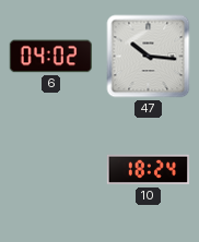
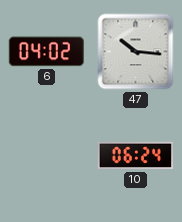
10: 18:24 -> 06:24
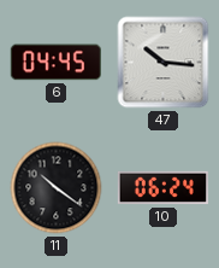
6: 04:02 -> 04:45
11: none -> 10:21
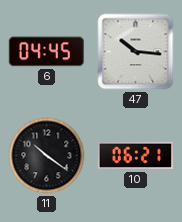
10: 06:24 -> 06:21
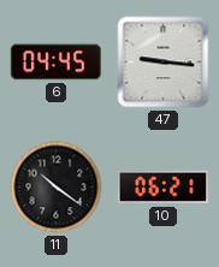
47: 10:16 -> 9:16
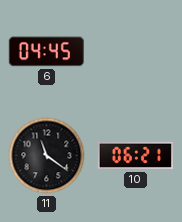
47: 9:16 -> none
11: 10:21 -> 11:21
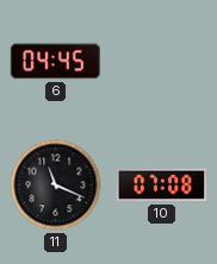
11: 11:21 -> 11:19
10: 06:21 -> 07:08
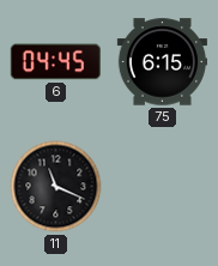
75: none -> 6:15
10: 07:08 -> none
